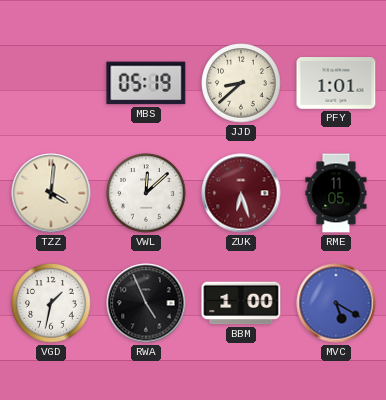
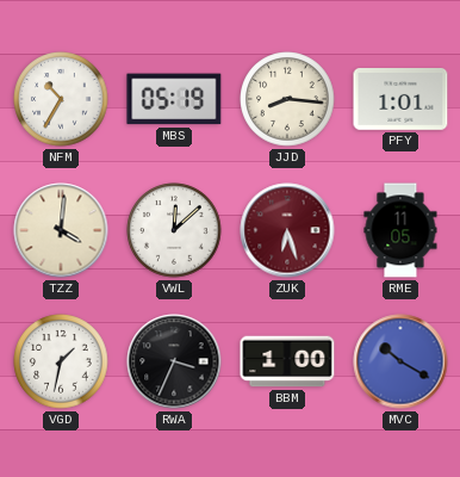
NFM: none -> 10:35
JJD: 8:38 -> 8:16
RWA: 4:56 -> 3:34
MVC: 5:20 -> 10:20
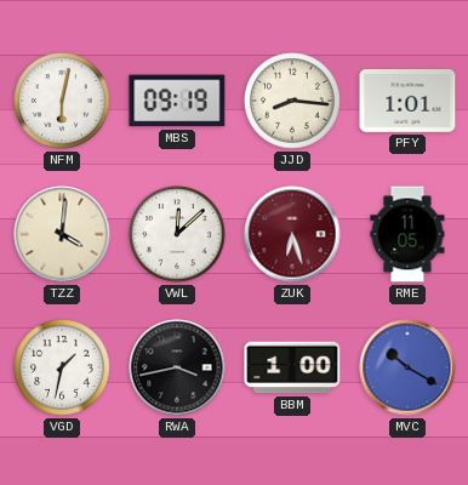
NFM: 10:35 -> 6:02
MBS: 05:19 -> 09:19
RWA: 3:34 -> 3:43
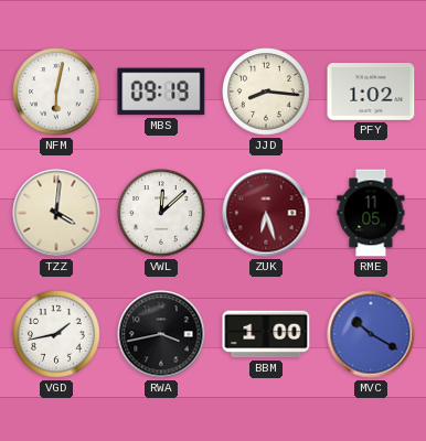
PFY: 1:01 -> 1:02
VGD: 1:32 -> 1:43
